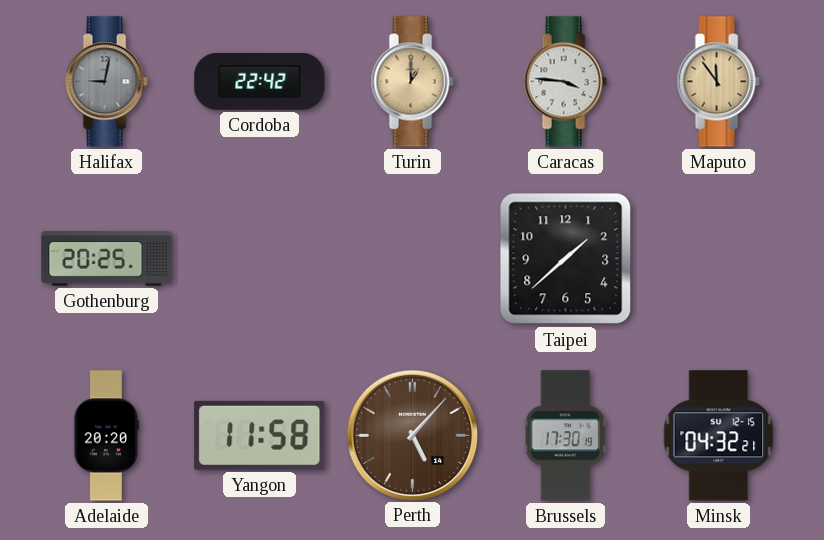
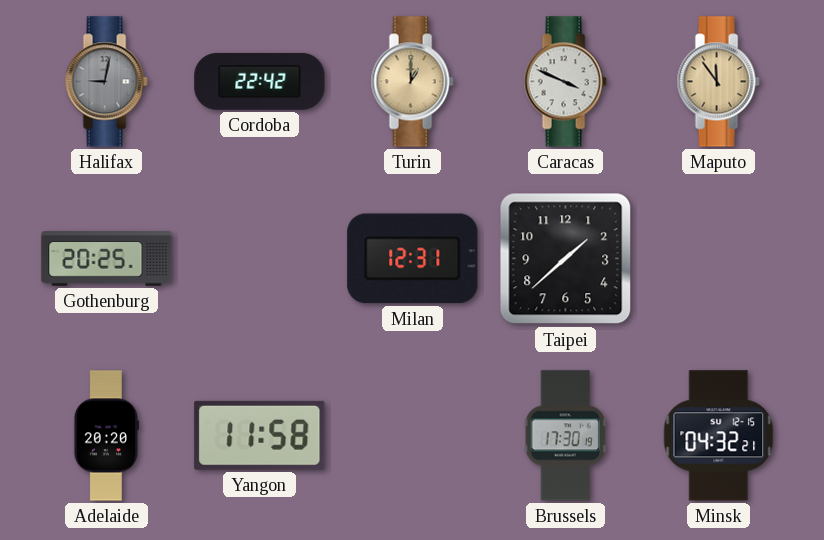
Caracas: 3:46 -> 3:49
Milan: none -> 12:31
Perth: 5:07 -> none
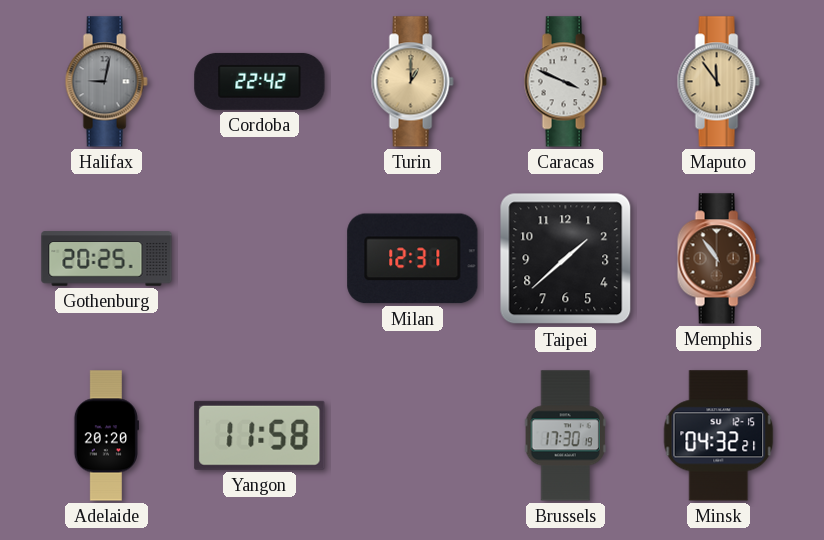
Memphis: none -> 10:54
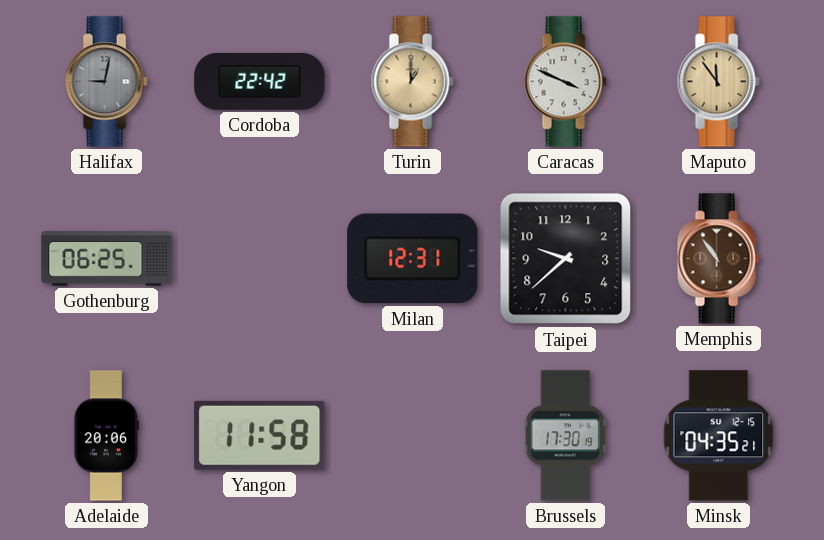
Gothenburg: 20:25 -> 06:25
Taipei: 1:38 -> 9:38
Adelaide: 20:20 -> 20:06
Minsk: 04:32 -> 04:35
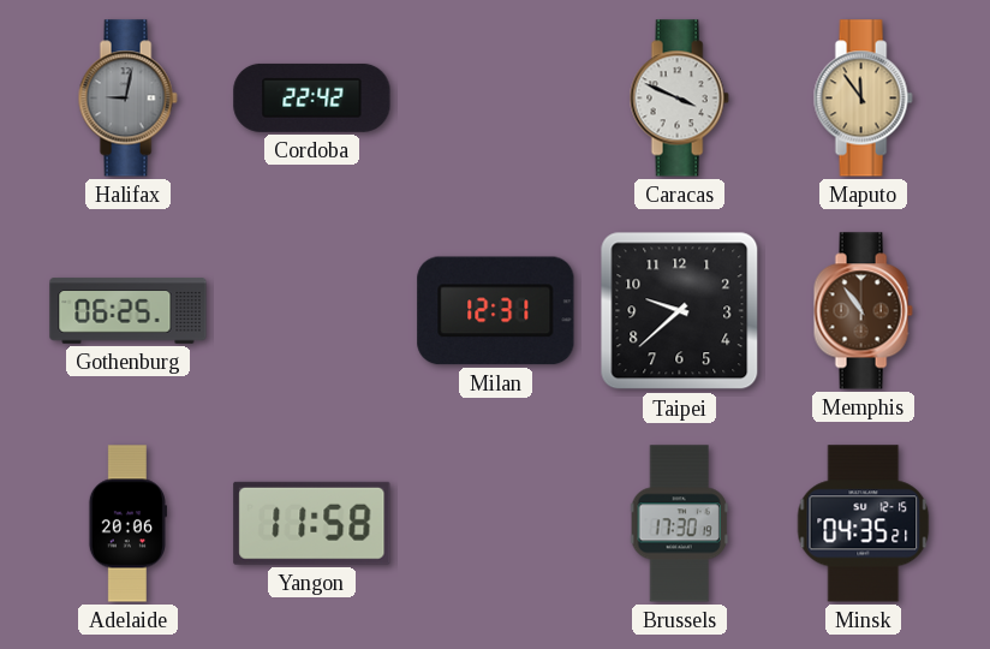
Turin: 1:00 -> none
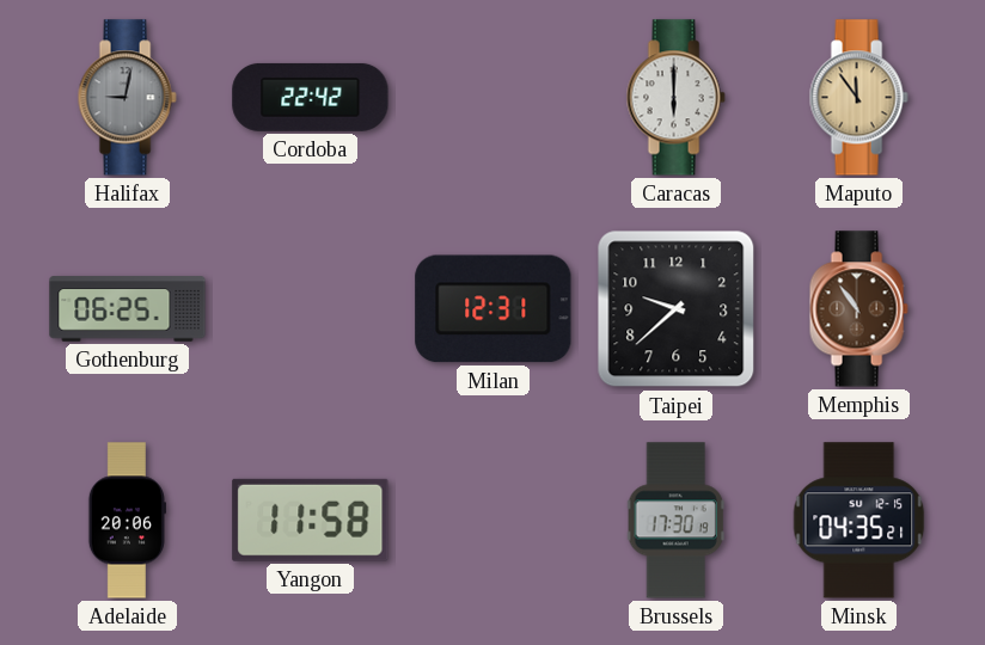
Caracas: 3:49 -> 6:00
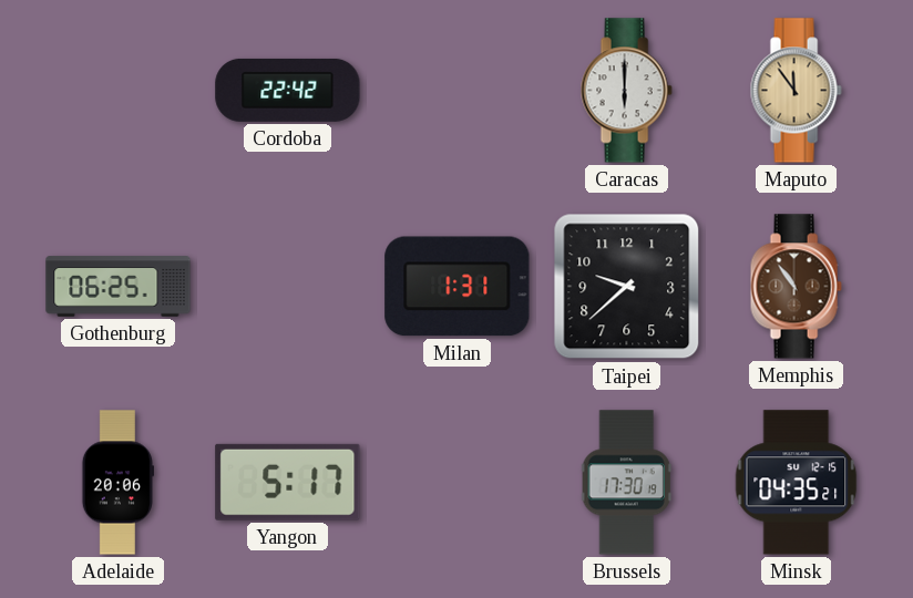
Halifax: 9:02 -> none
Milan: 12:31 -> 1:31
Yangon: 11:58 -> 5:17
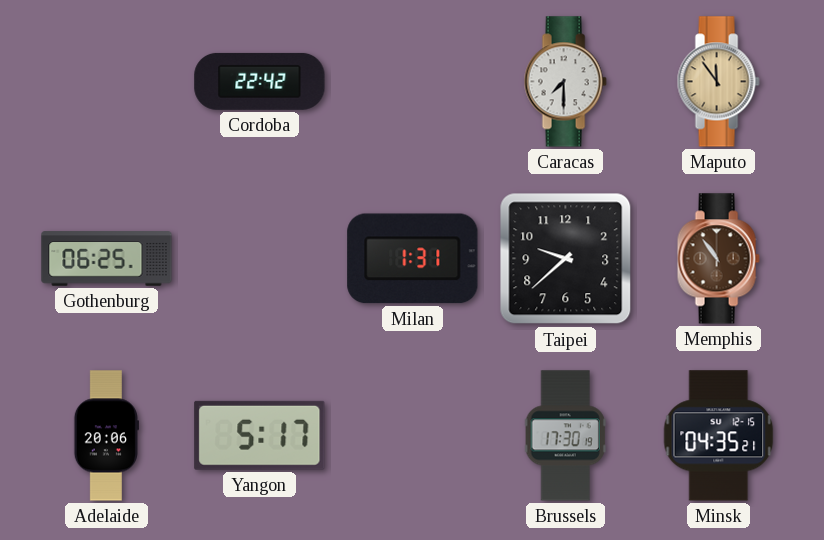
Caracas: 6:00 -> 7:30
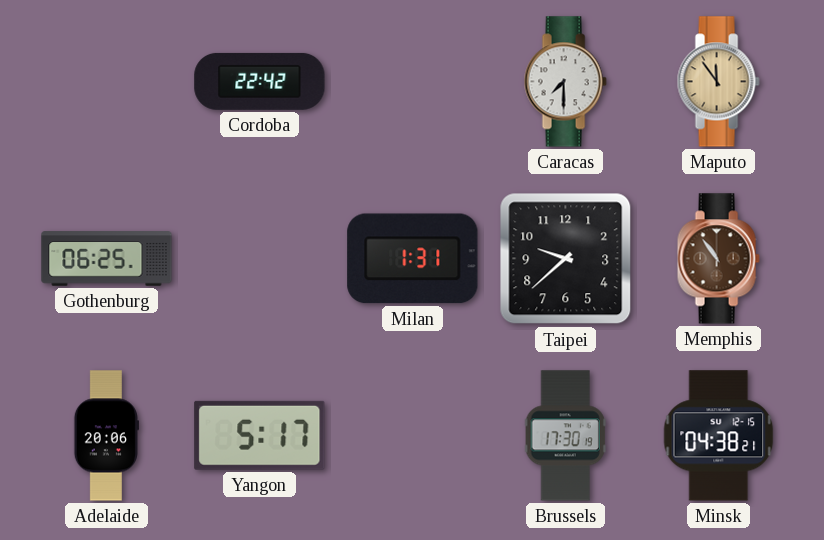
Minsk: 04:35 -> 04:38
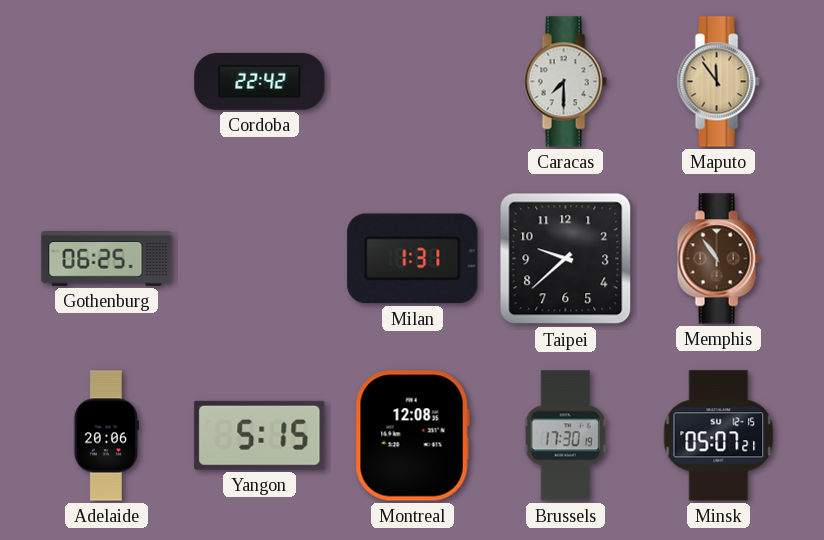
Yangon: 5:17 -> 5:15
Montreal: none -> 12:08
Minsk: 04:38 -> 05:07
